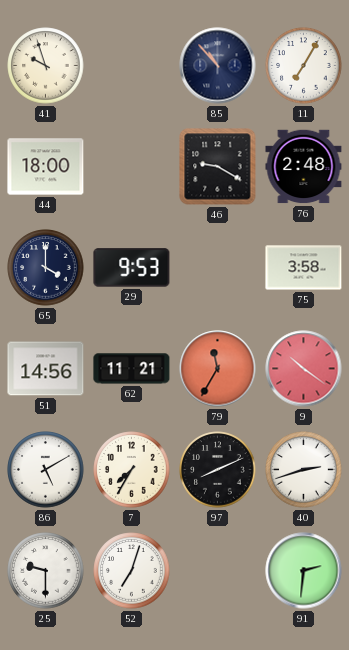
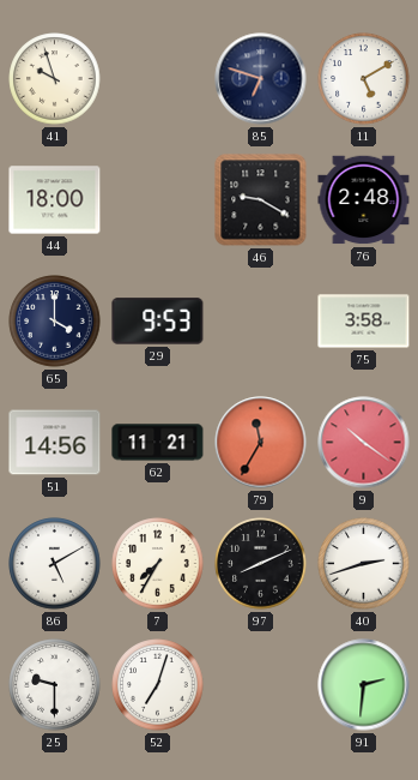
85: 10:53 -> 6:48
11: 7:05 -> 5:10
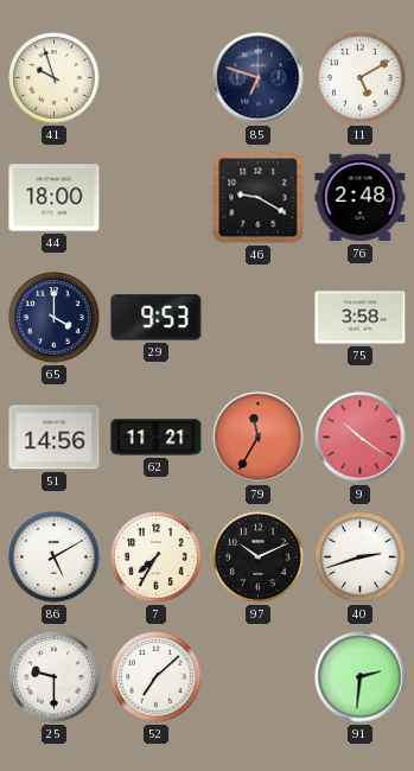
97: 8:11 -> 10:11
52: 7:03 -> 7:08
